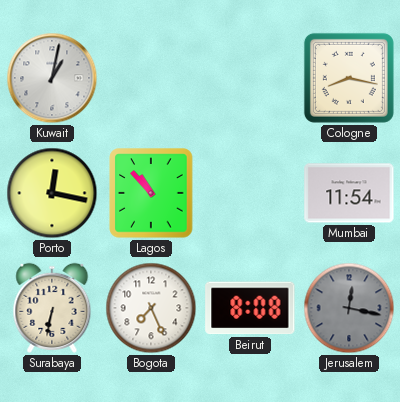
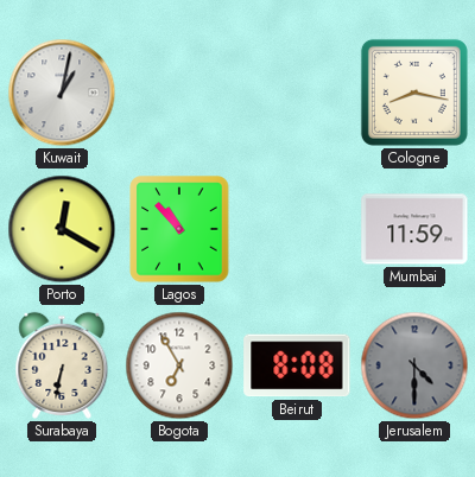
Porto: 12:17 -> 12:20
Mumbai: 11:54 -> 11:59
Bogota: 7:26 -> 6:55
Jerusalem: 12:17 -> 4:30
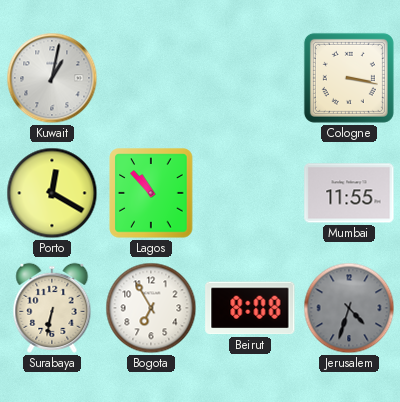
Cologne: 8:17 -> 3:17
Mumbai: 11:59 -> 11:55
Jerusalem: 4:30 -> 4:33
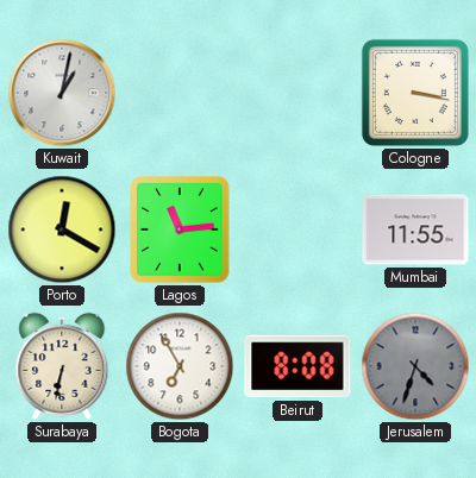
Lagos: 10:53 -> 11:14
